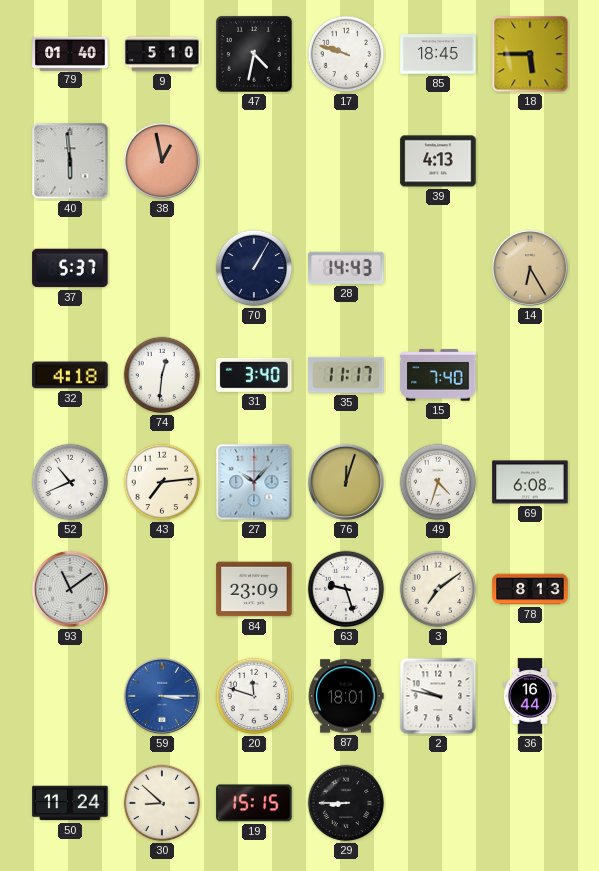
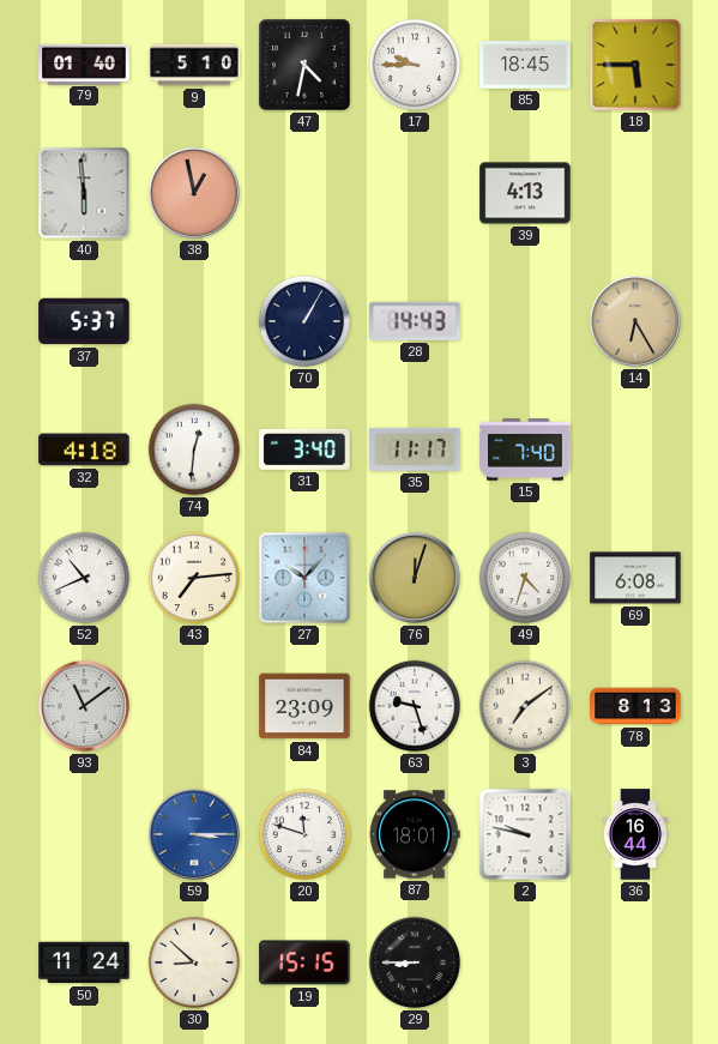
17: 9:48 -> 9:45
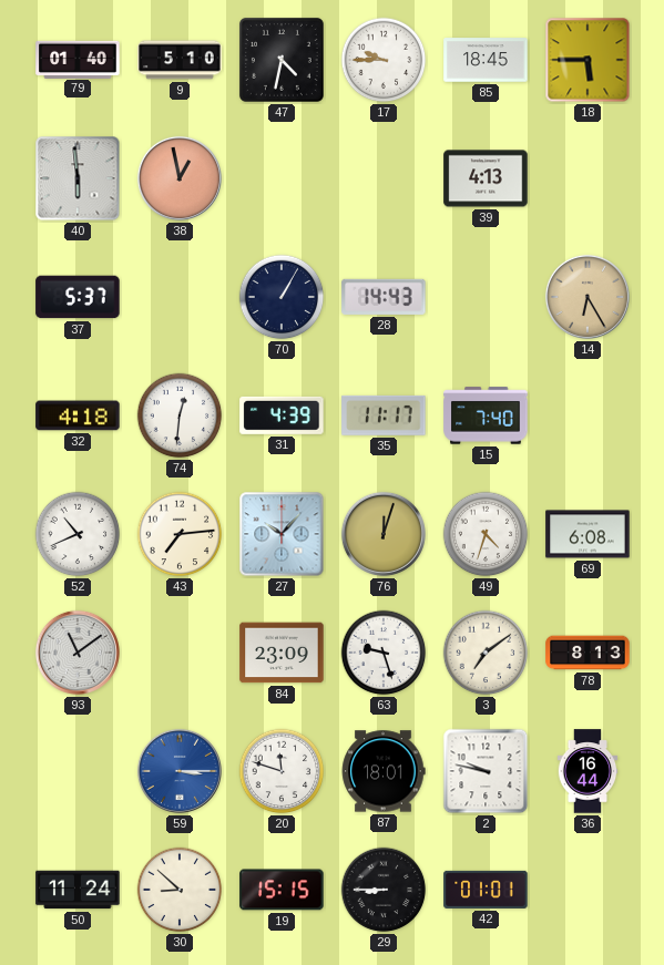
31: 3:40 -> 4:39
42: none -> 01:01
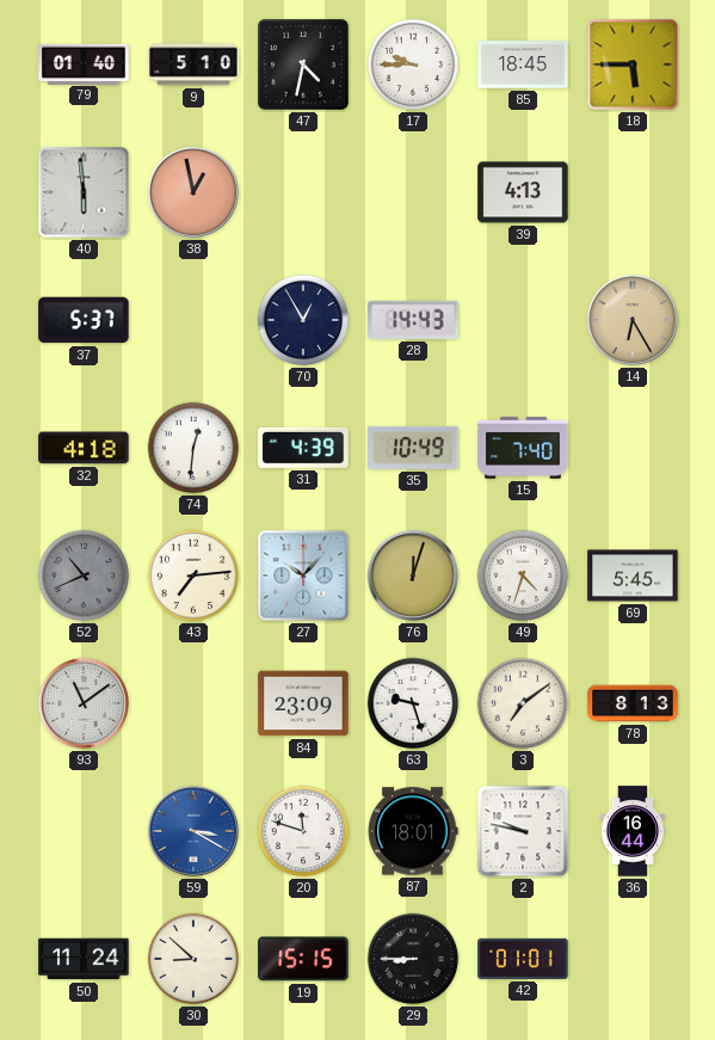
70: 1:05 -> 12:55
35: 11:17 -> 10:49
52 dial: white -> grey
69: 6:08 -> 5:45
59: 3:15 -> 3:20
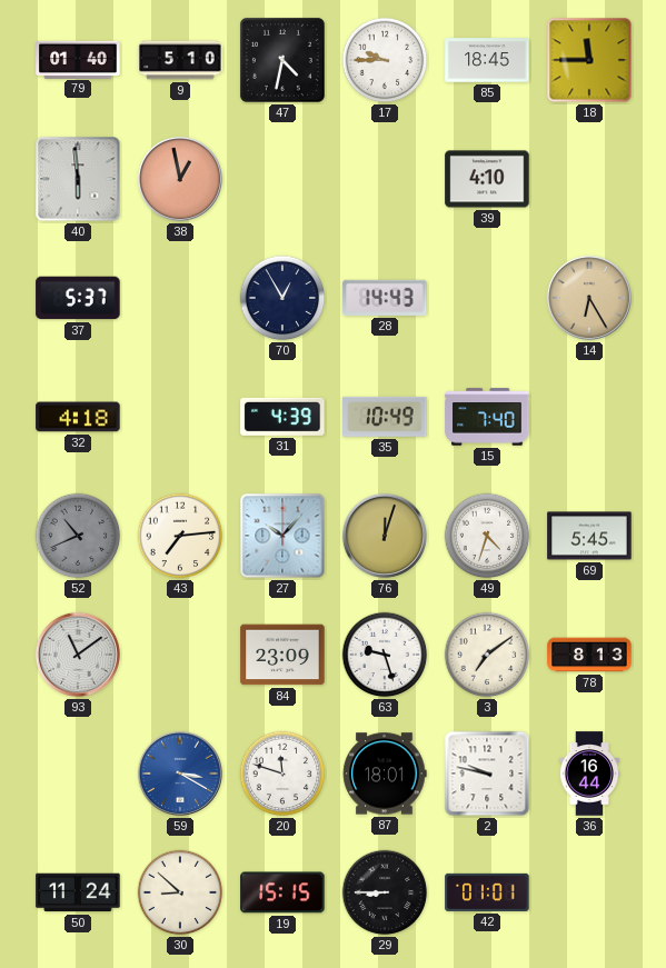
18: 5:45 -> 11:45
39: 4:13 -> 4:10
74: 12:31 -> none
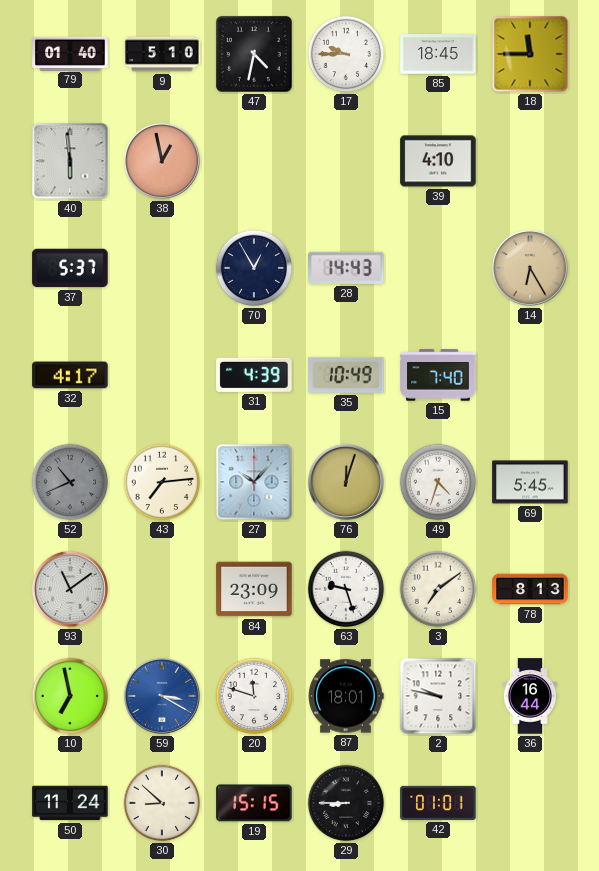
32: 4:18 -> 4:17
10: none -> 6:58
